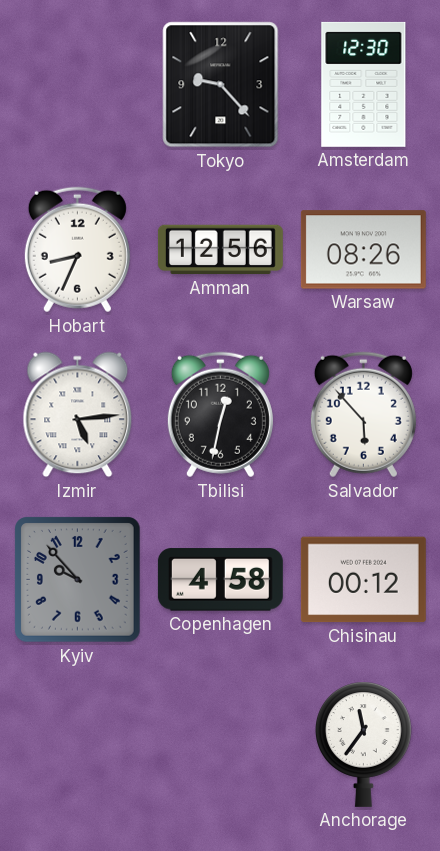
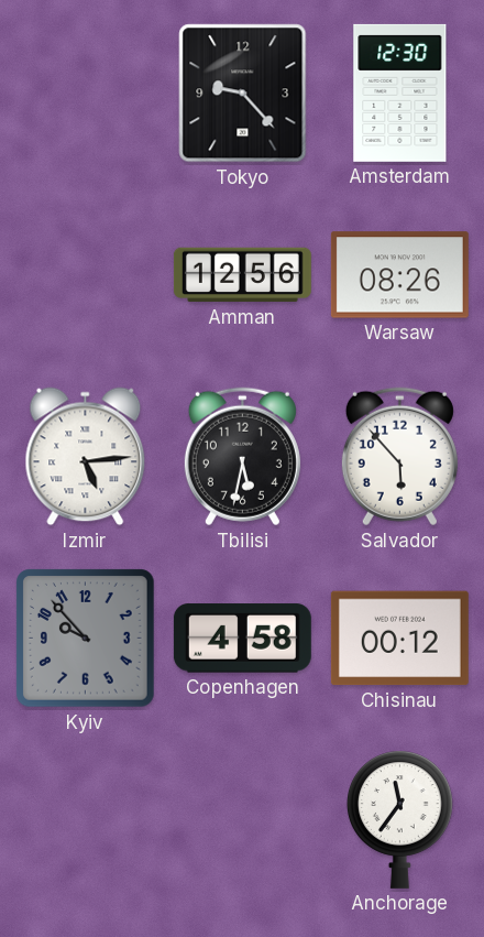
Hobart: 8:34 -> none
Tbilisi: 12:32 -> 5:32
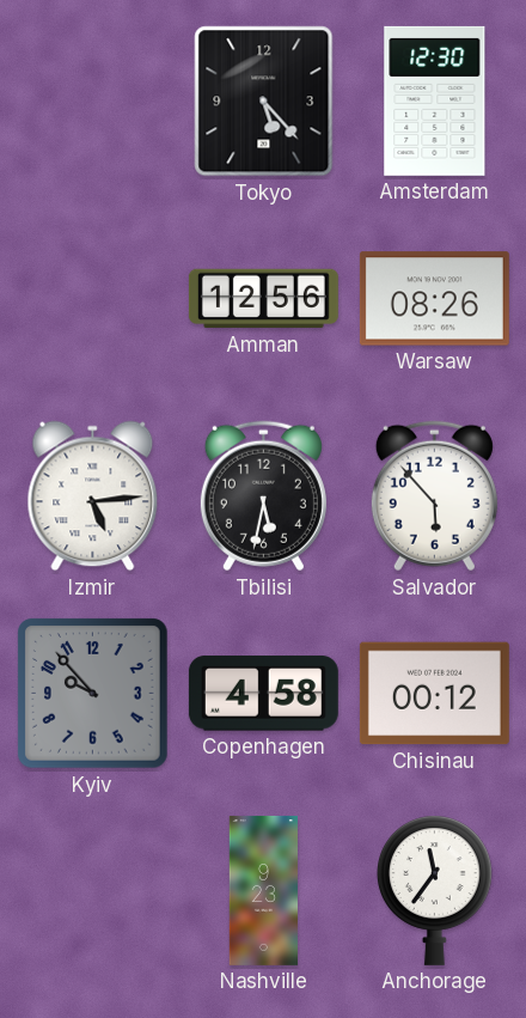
Tokyo: 9:23 -> 5:23
Nashville: none -> 9:23
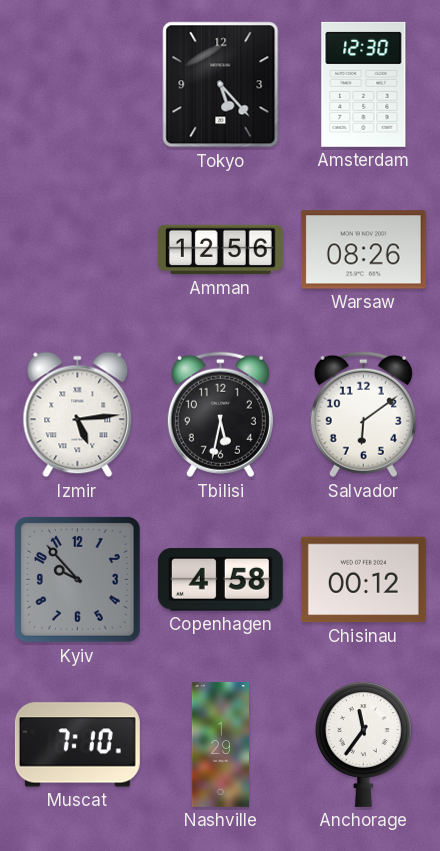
Salvador: 5:53 -> 6:09
Muscat: none -> 7:10
Nashville: 9:23 -> 1:29
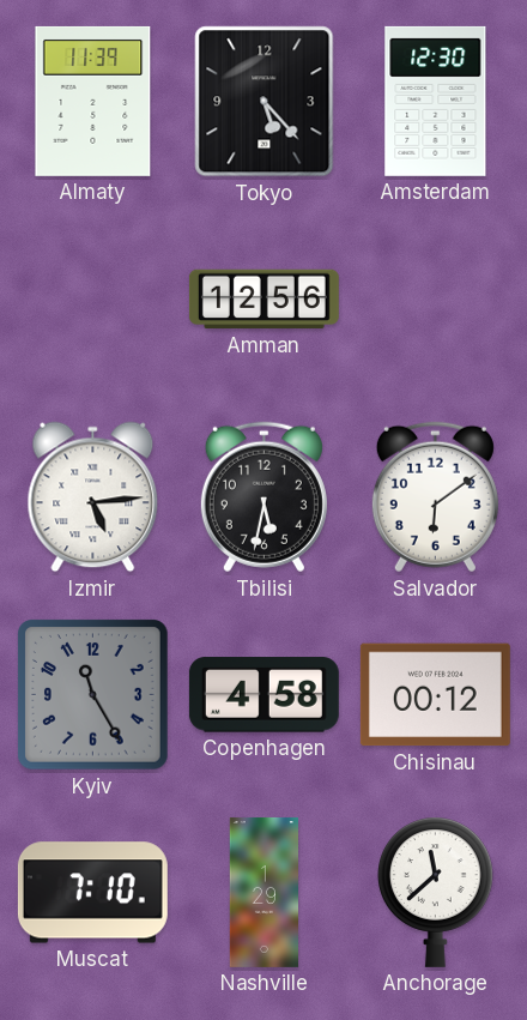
Almaty: none -> 11:39
Warsaw: 08:26 -> none
Kyiv: 9:53 -> 11:25
Anchorage: 11:36 -> 11:38
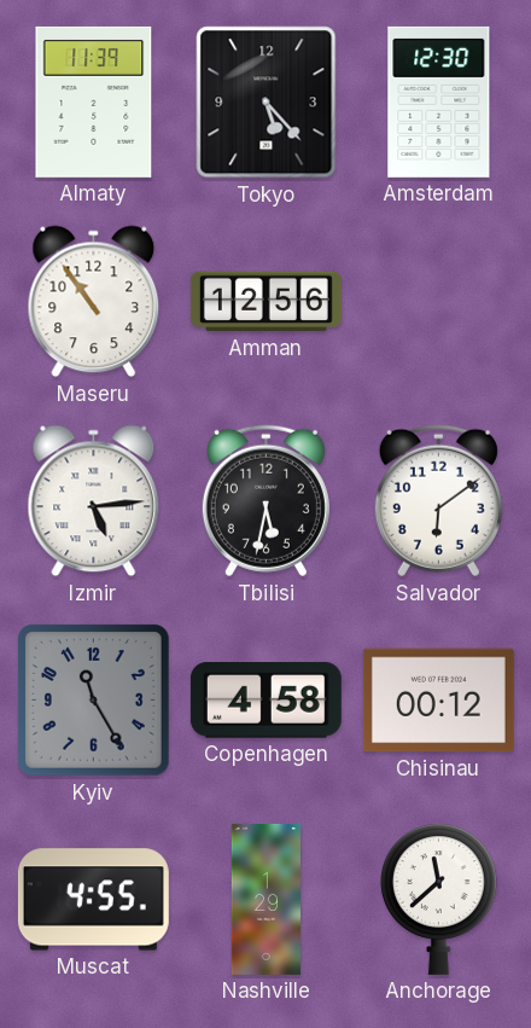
Maseru: none -> 10:54
Muscat: 7:10 -> 4:55
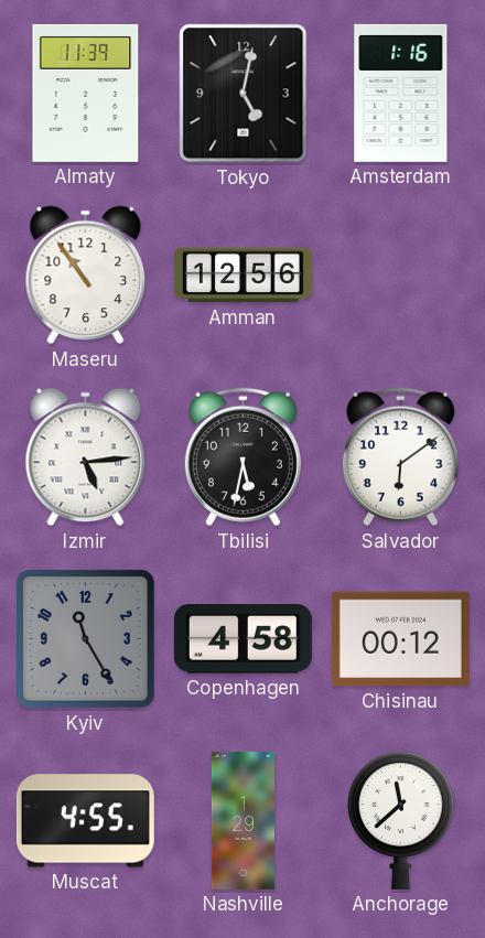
Tokyo: 5:23 -> 5:02
Amsterdam: 12:30 -> 1:16
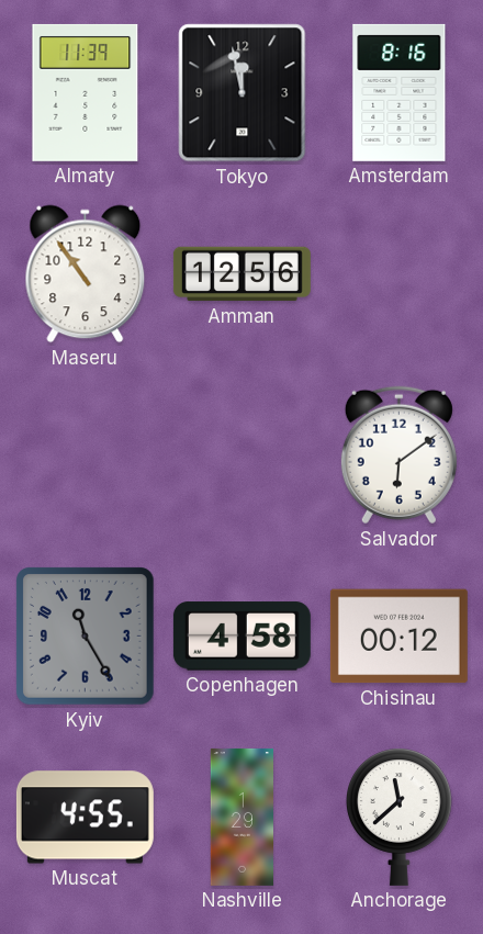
Tokyo: 5:02 -> 11:58
Amsterdam: 1:16 -> 8:16
Izmir: 5:14 -> none
Tbilisi: 5:32 -> none
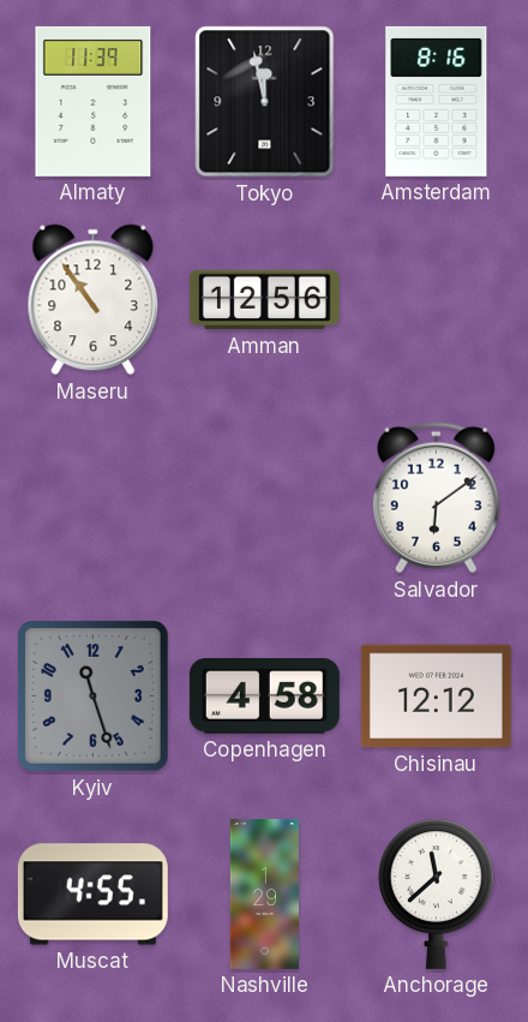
Kyiv: 11:25 -> 11:27
Chisinau: 00:12 -> 12:12
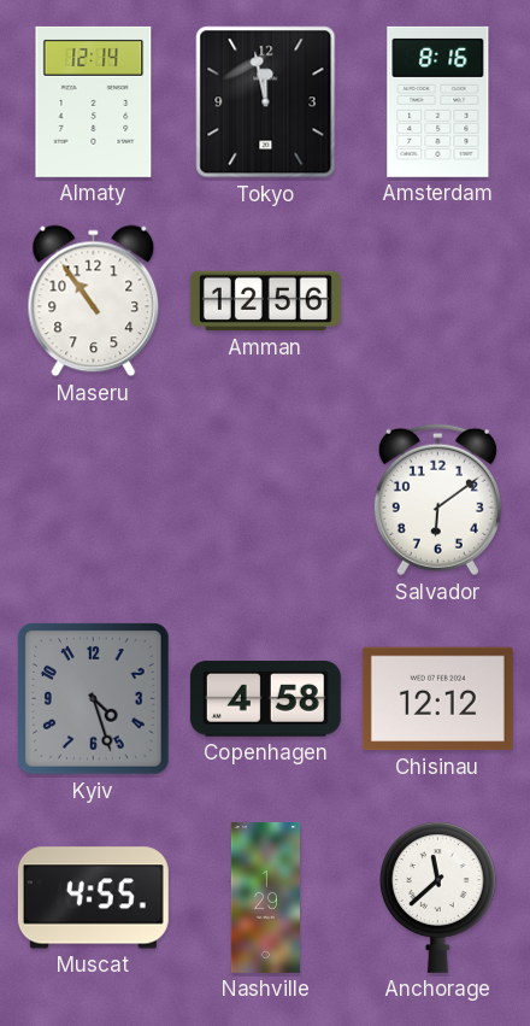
Almaty: 11:39 -> 12:14
Kyiv: 11:27 -> 4:27
